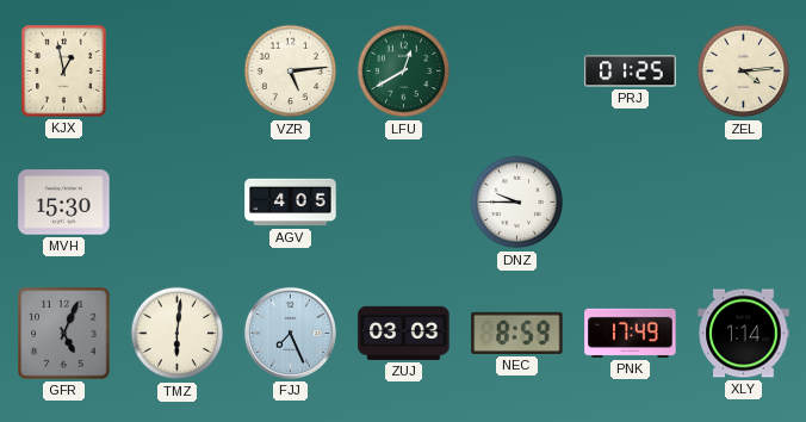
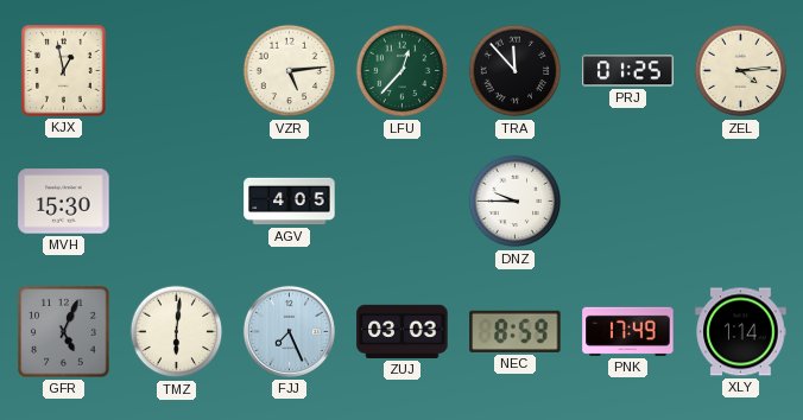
LFU: 12:40 -> 12:37
TRA: none -> 11:53
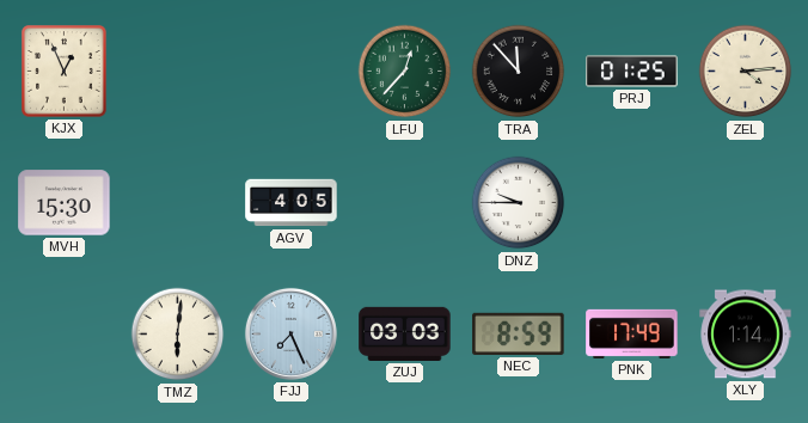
KJX: 12:58 -> 12:56
VZR: 5:14 -> none
GFR: 5:04 -> none
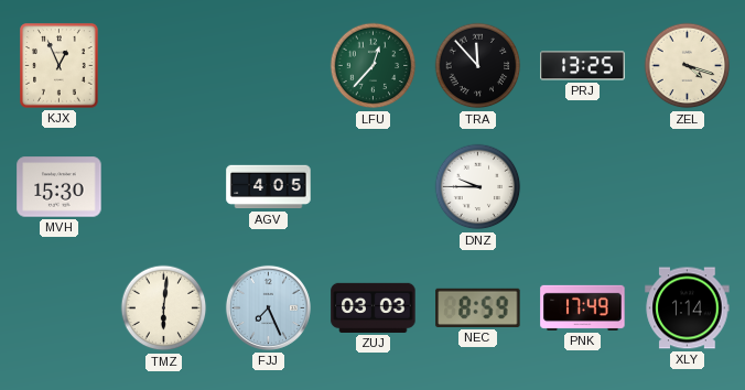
PRJ: 01:25 -> 13:25
ZEL: 4:14 -> 4:18
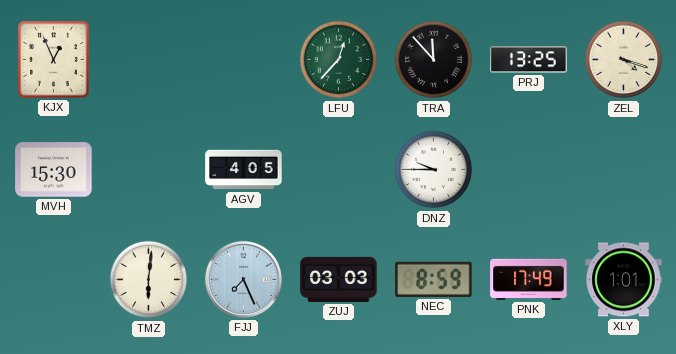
XLY: 1:14 -> 1:01
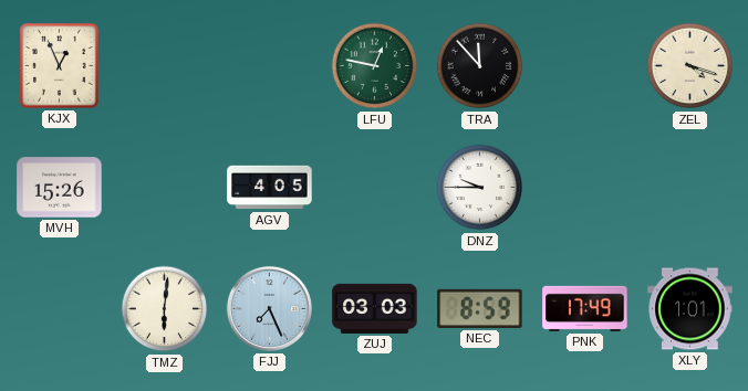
LFU: 12:37 -> 12:47
PRJ: 13:25 -> none
MVH: 15:30 -> 15:26
